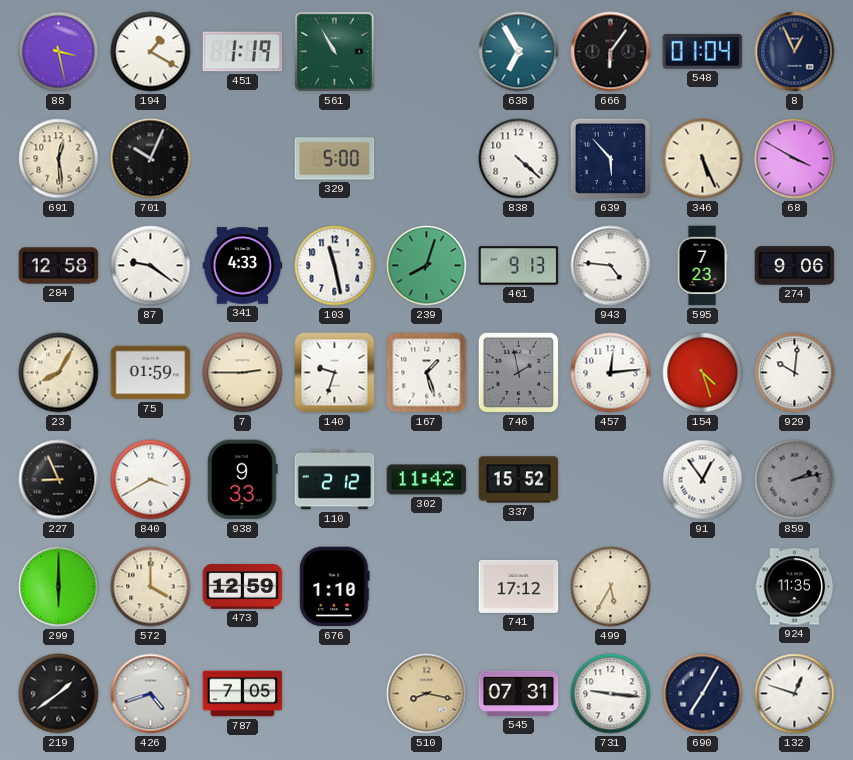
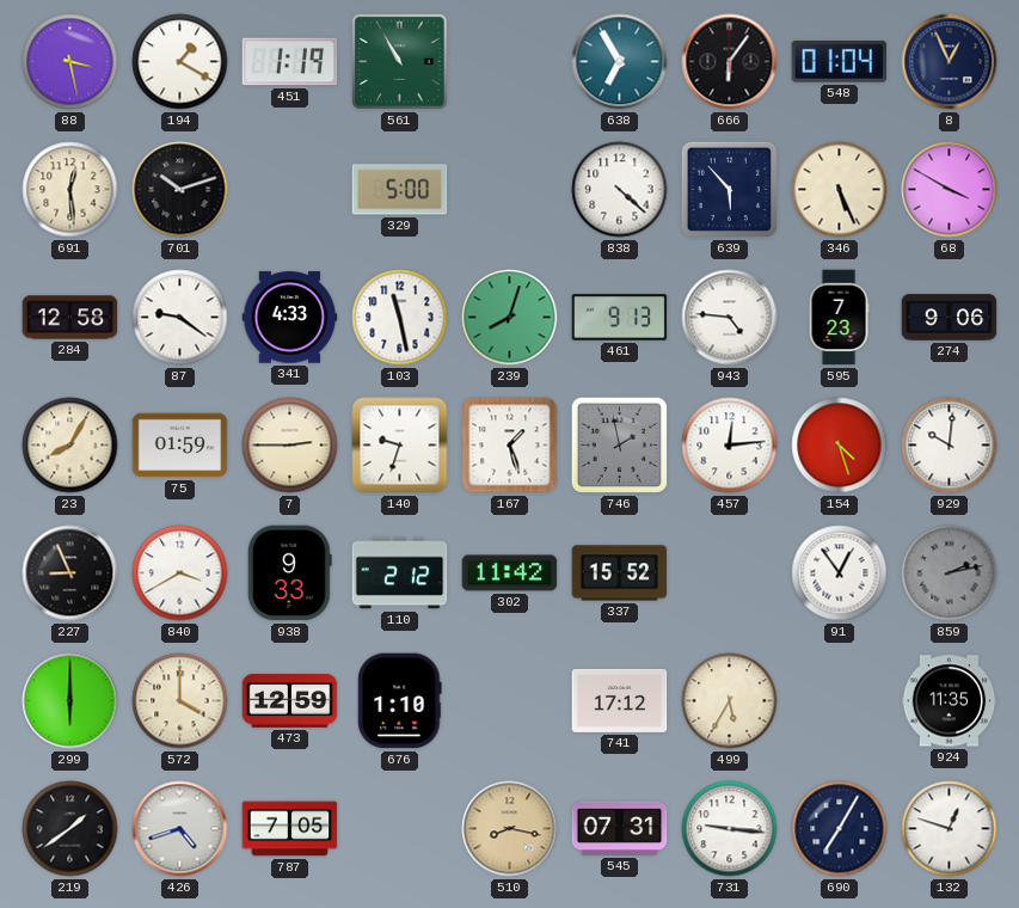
701: 10:04 -> 10:12
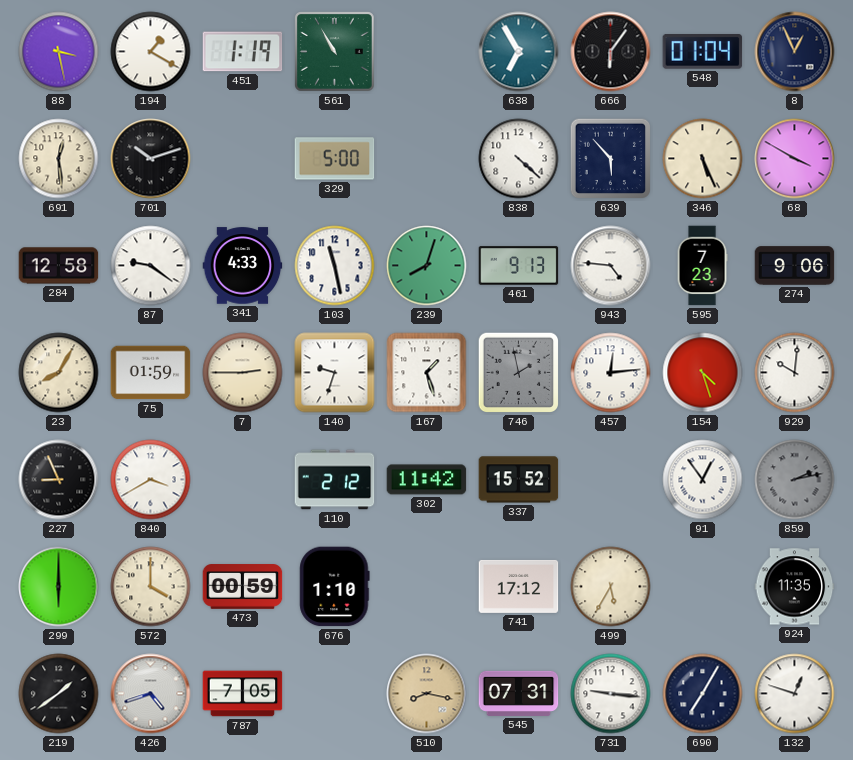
938: 9:33 -> none
473: 12:59 -> 00:59
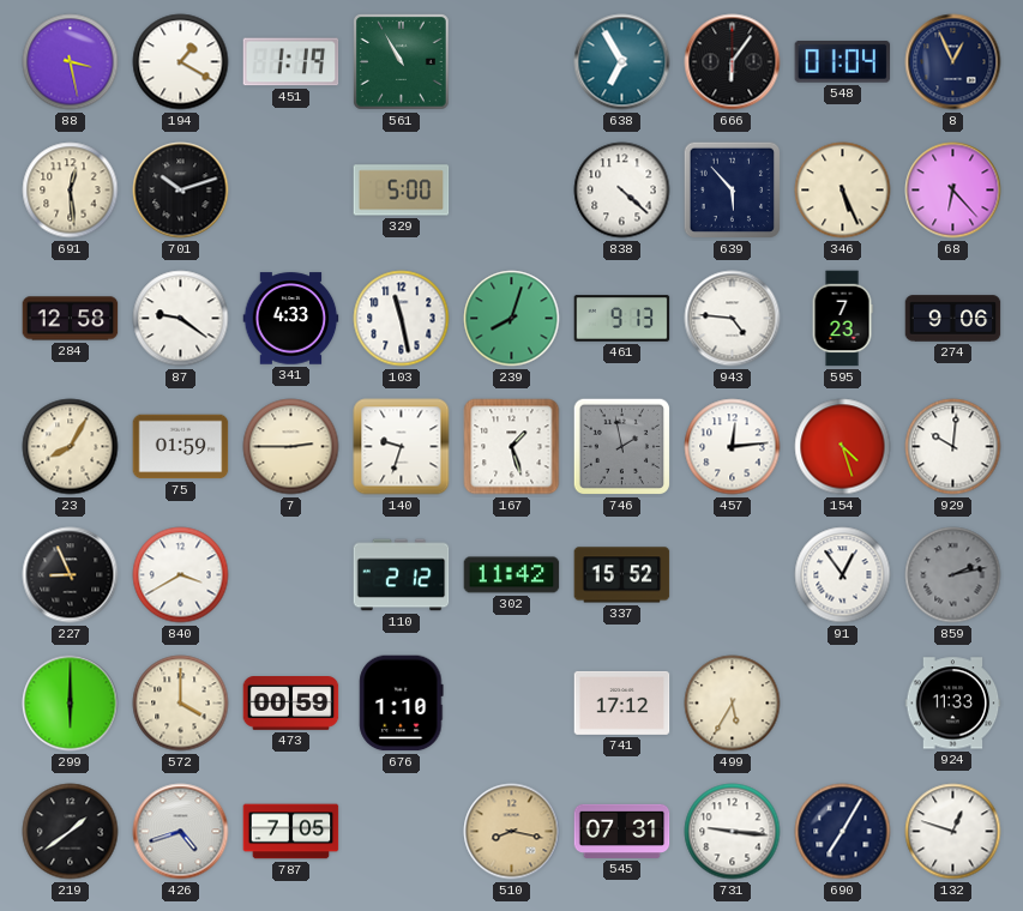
68: 3:50 -> 6:23
924: 11:35 -> 11:33
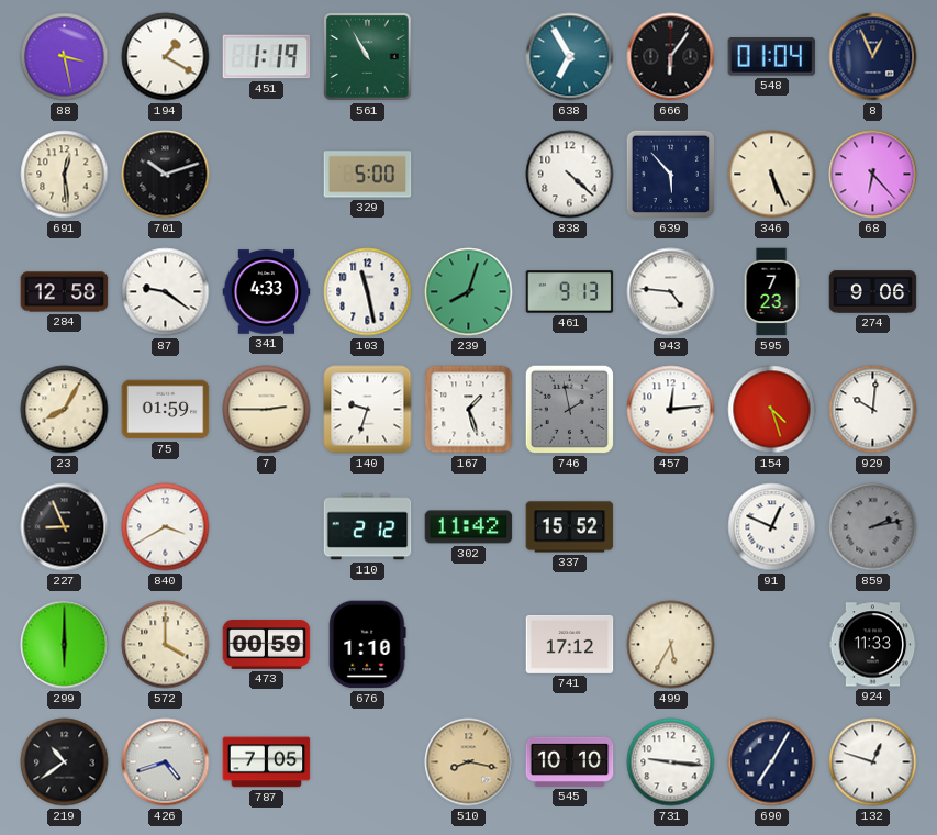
91: 12:54 -> 12:49
219: 1:39 -> 10:39
545: 07:31 -> 10:10
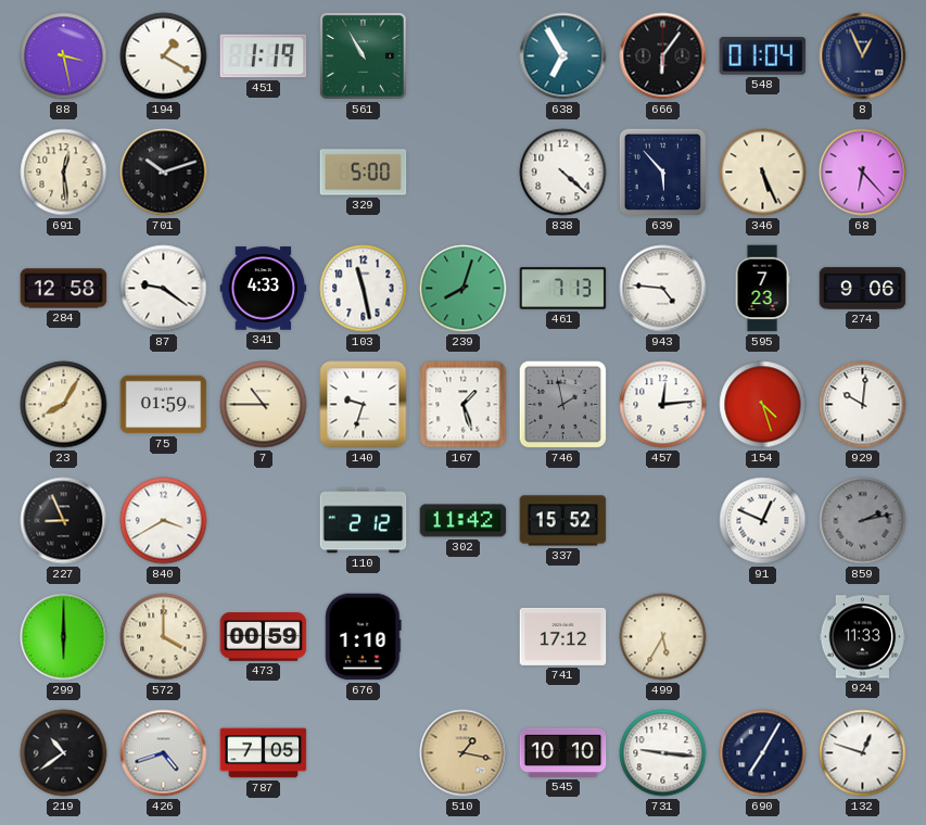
461: 9:13 -> 7:13
7: 2:45 -> 10:45
510: 8:17 -> 1:17
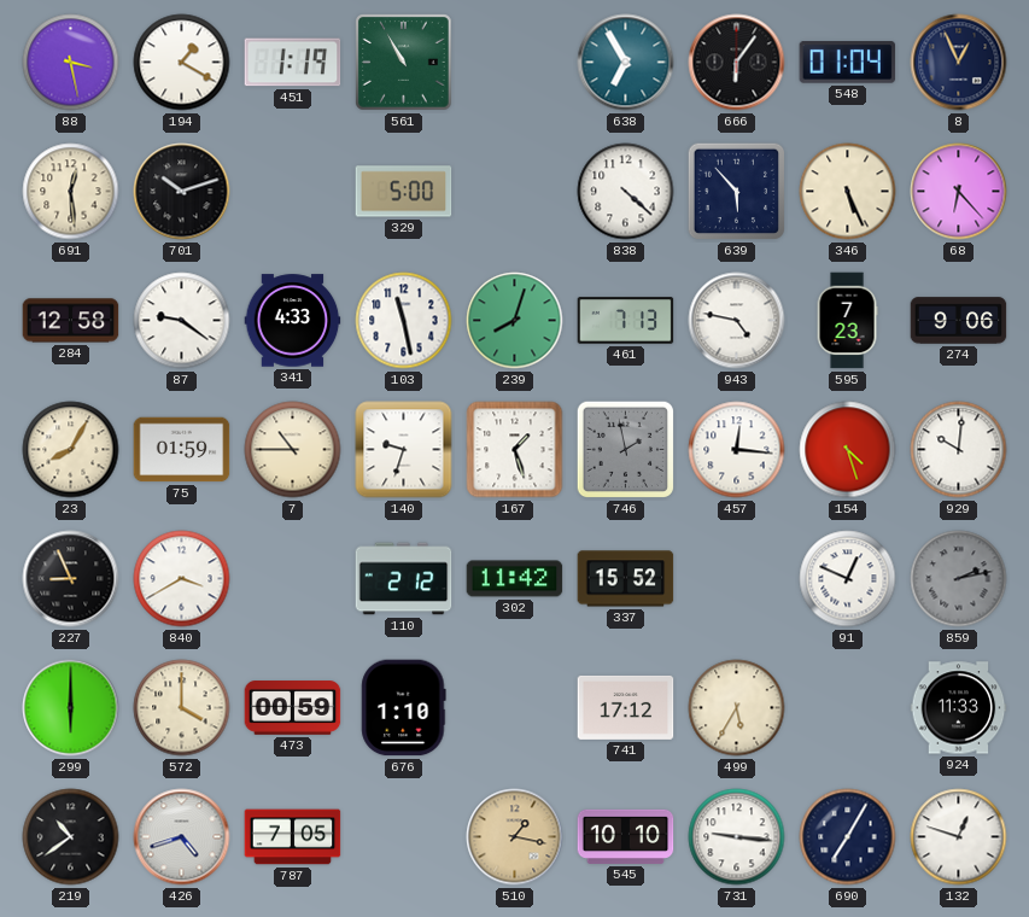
943: 4:46 -> 4:47
457: 12:14 -> 12:16
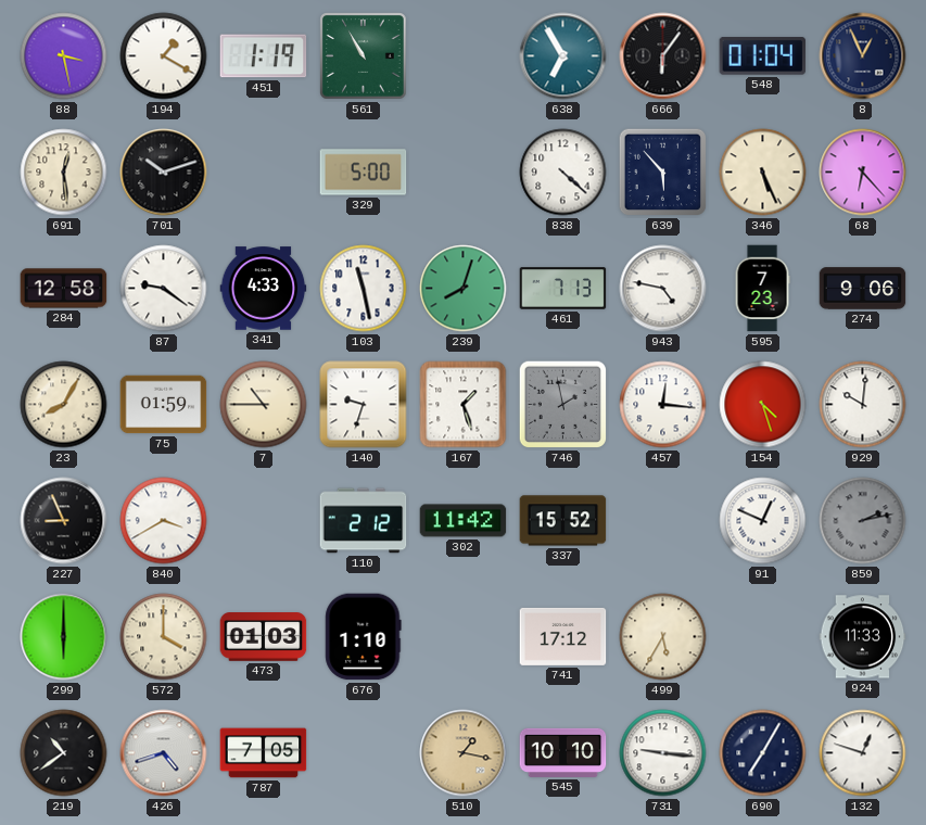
473: 00:59 -> 01:03
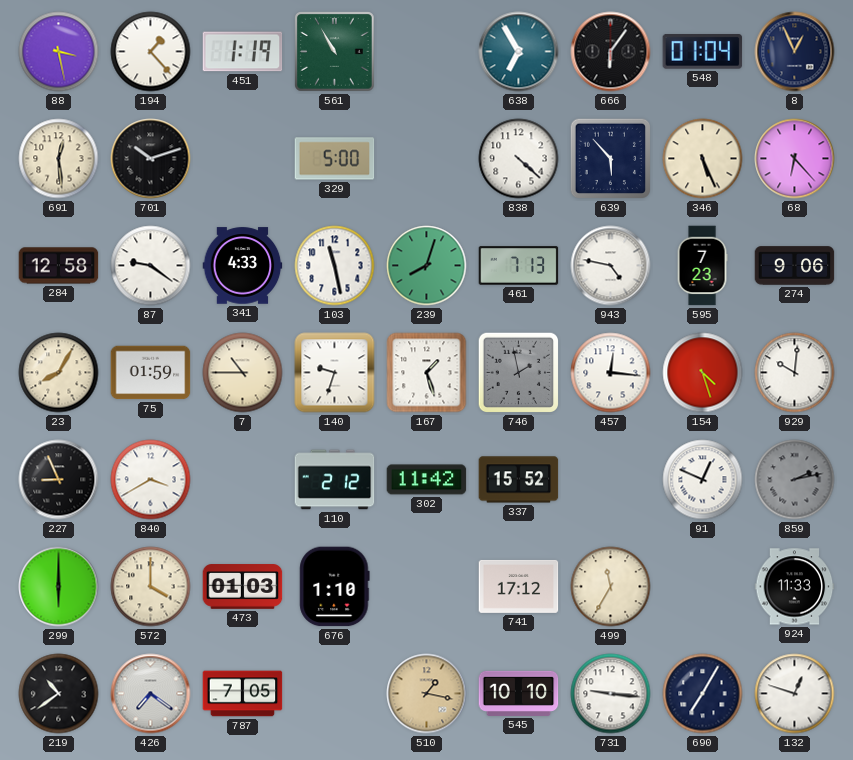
194: 1:20 -> 1:23
499: 5:35 -> 11:35
426: 4:42 -> 7:21
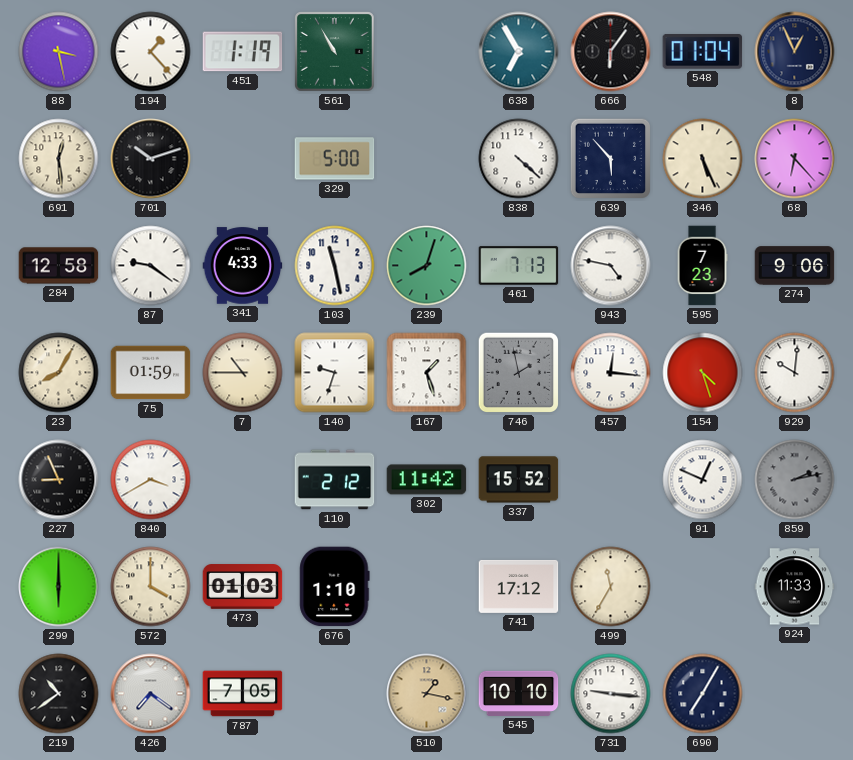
132: 12:48 -> none
